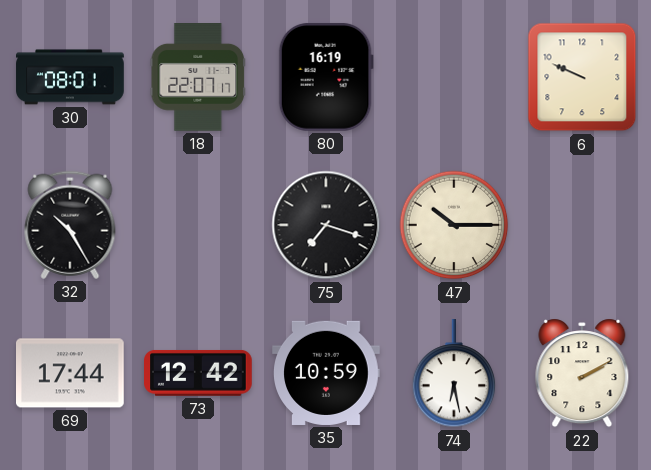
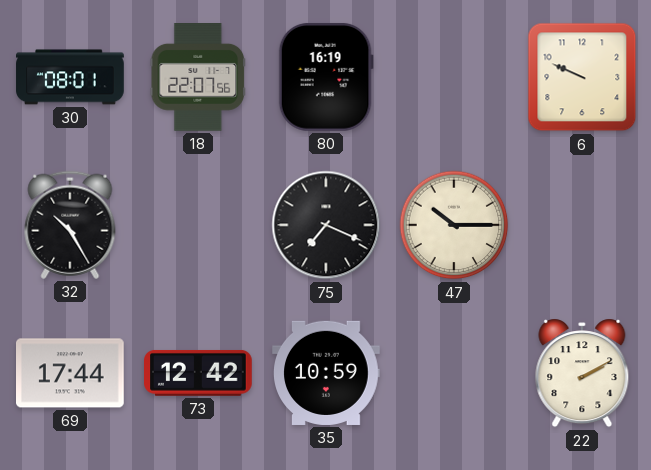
18: 22:07:17 -> 22:07:56
75: 7:18 -> 7:19
74: 6:28 -> none
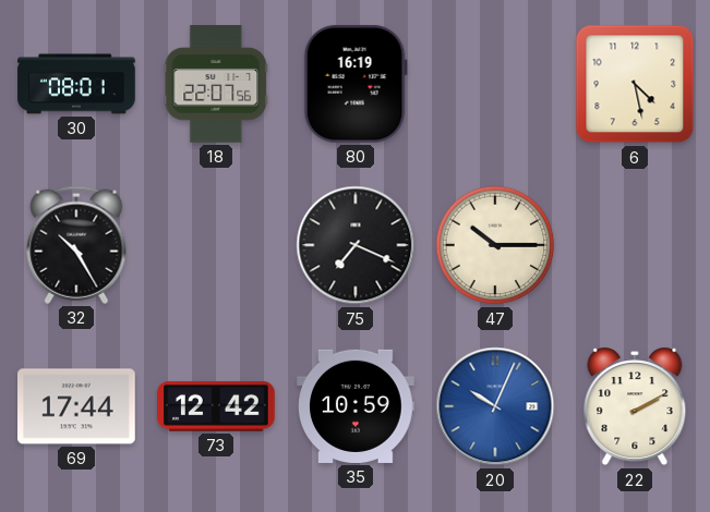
6: 9:49 -> 4:28
20: none -> 10:04
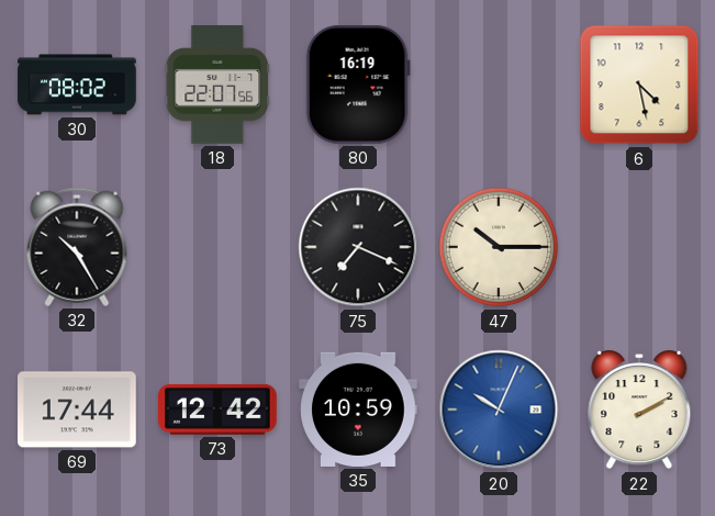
30: 08:01 -> 08:02
